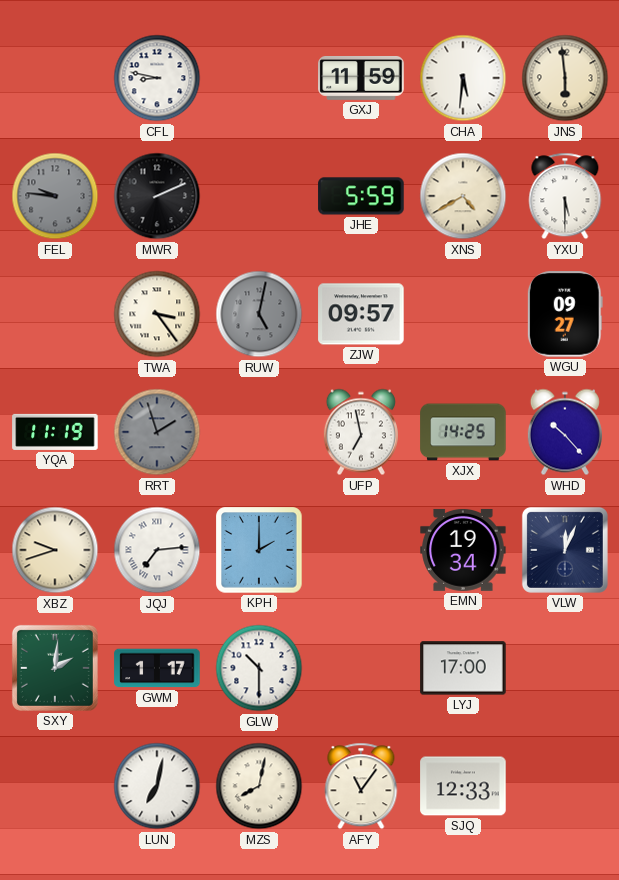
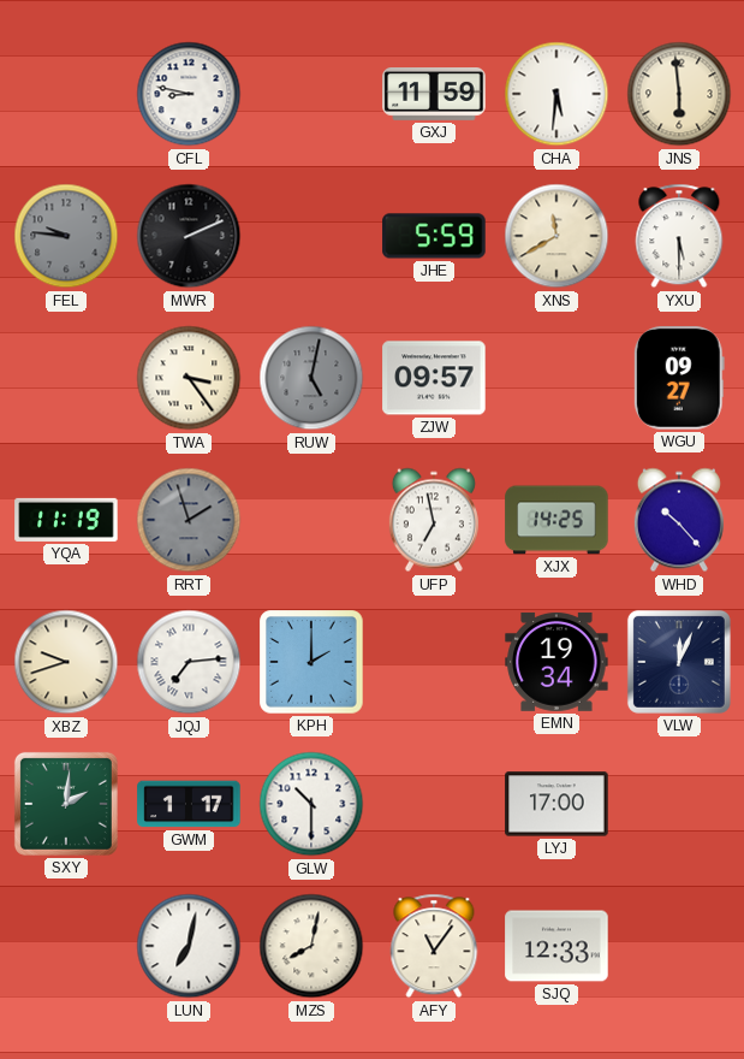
XNS: 4:40 -> 11:40
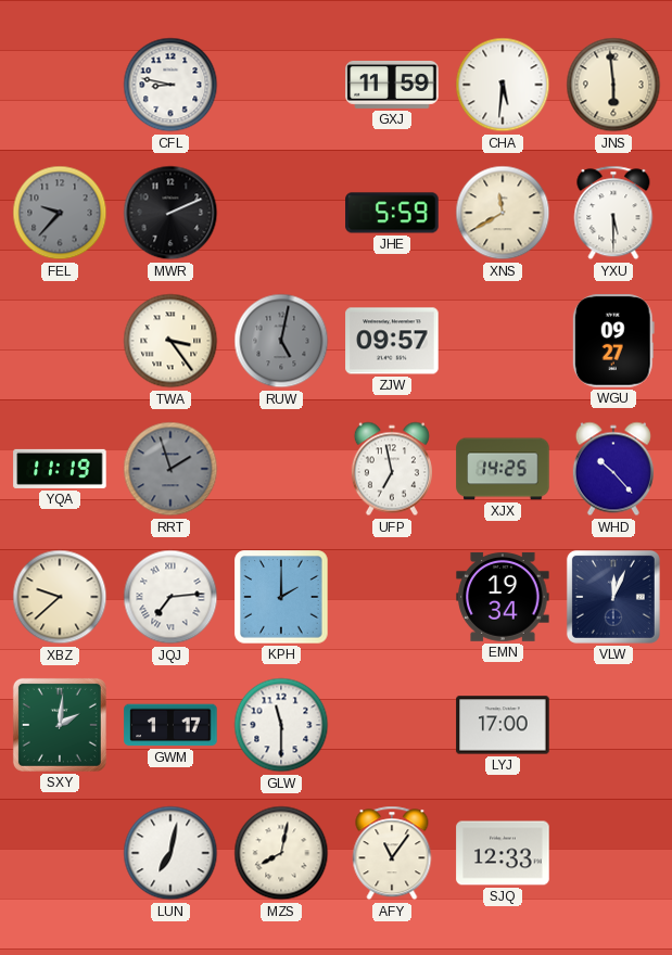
FEL: 9:46 -> 9:37
XBZ: 9:42 -> 9:38
GLW: 10:30 -> 11:30
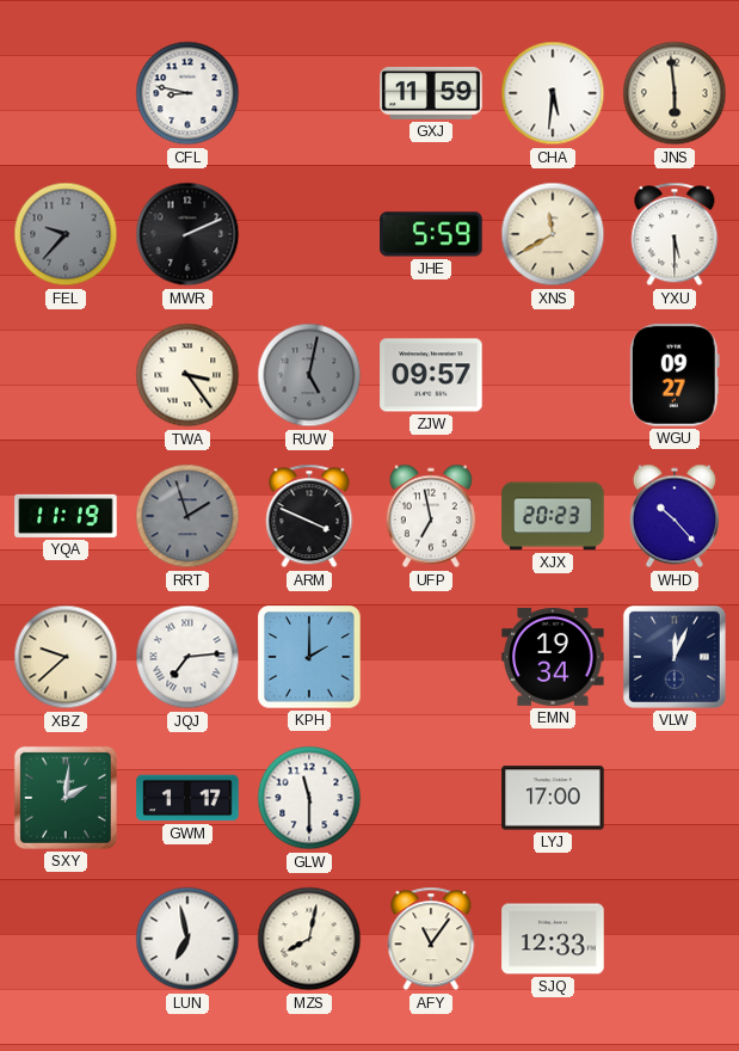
ARM: none -> 3:49
XJX: 14:25 -> 20:23
LUN: 7:02 -> 6:58
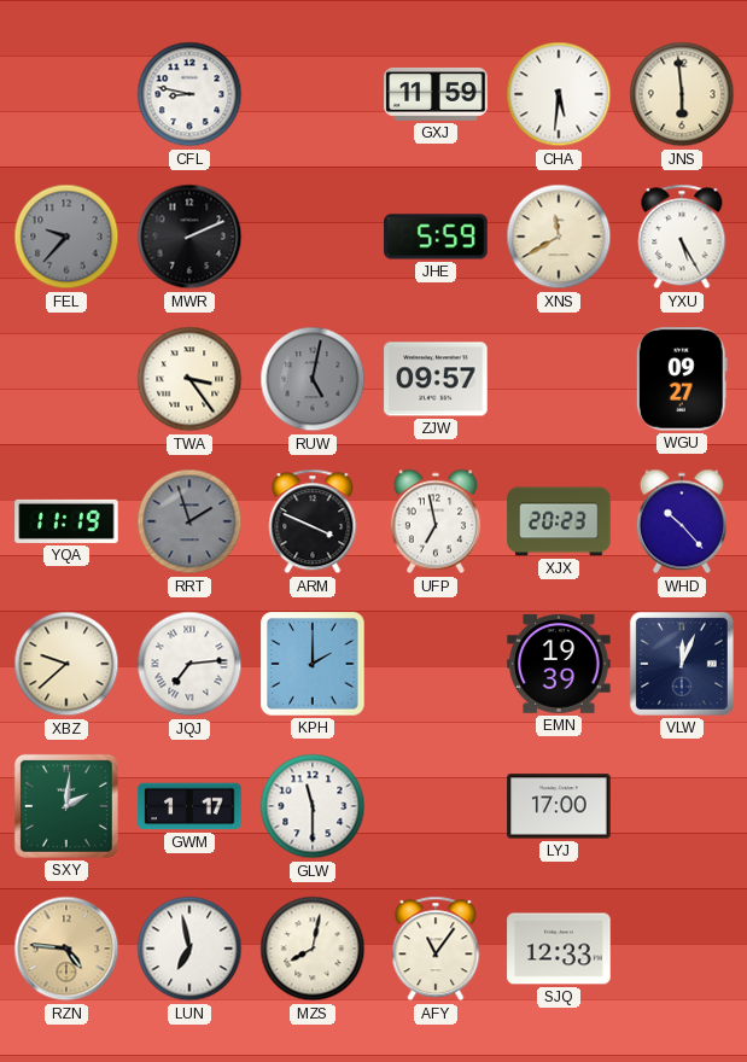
YXU: 5:30 -> 5:25
EMN: 19:34 -> 19:39
RZN: none -> 4:46
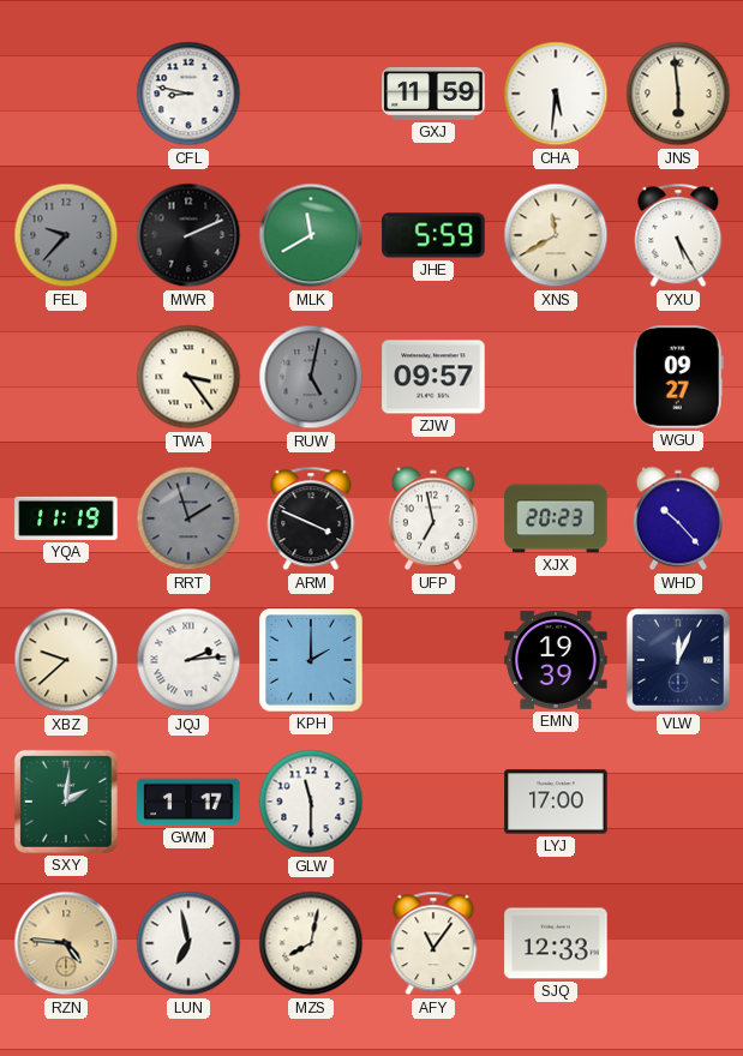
MLK: none -> 11:40
JQJ: 7:14 -> 2:14
